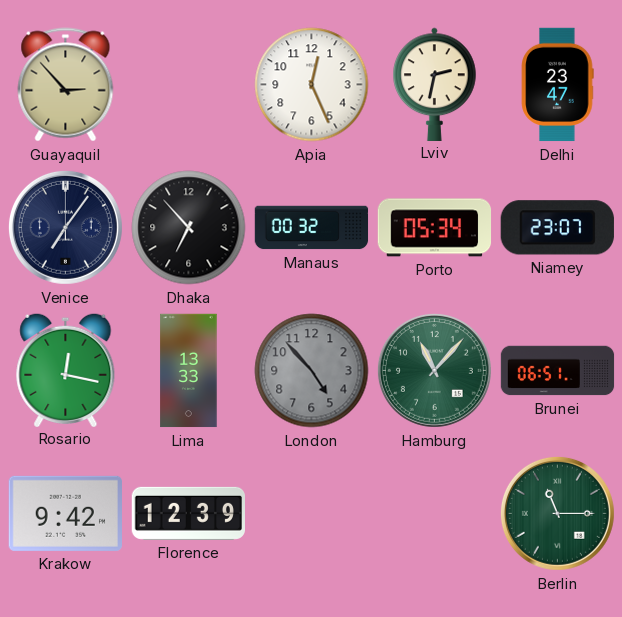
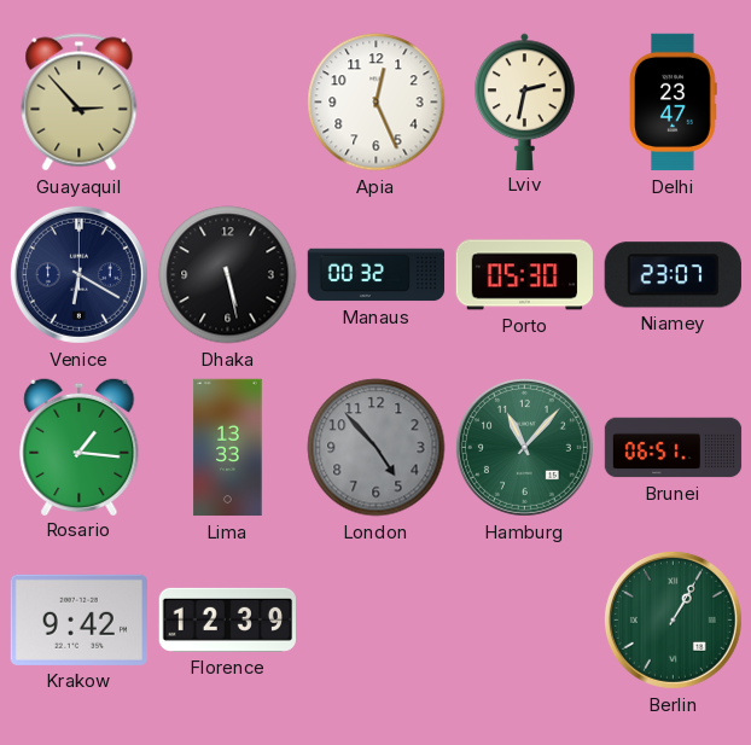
Venice: 7:06 -> 6:20
Dhaka: 6:53 -> 5:28
Porto: 05:34 -> 05:30
Rosario: 12:17 -> 1:16
Berlin: 11:15 -> 1:05
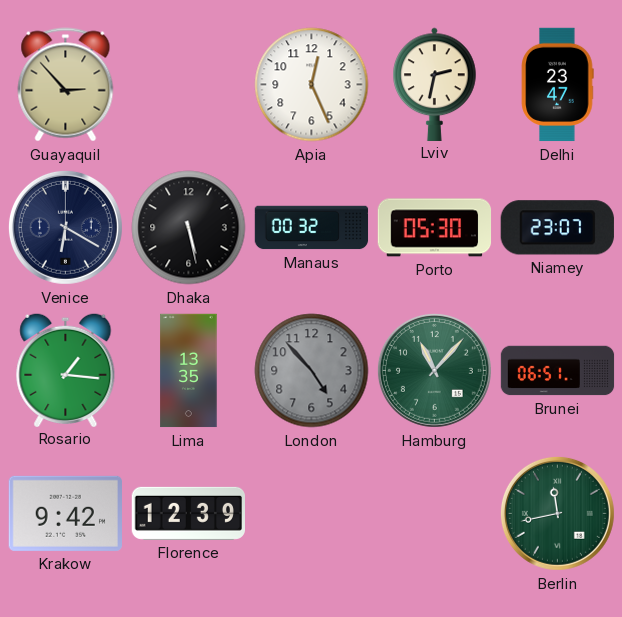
Lima: 13:33 -> 13:35
Berlin: 1:05 -> 11:43
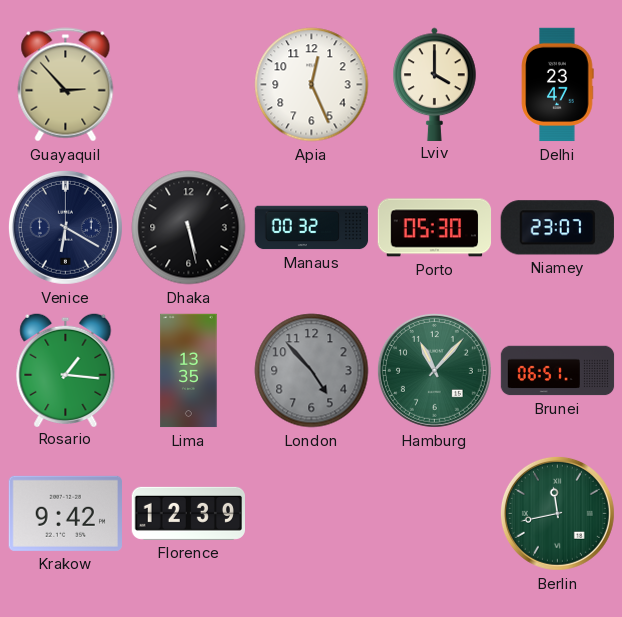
Lviv: 2:32 -> 4:00
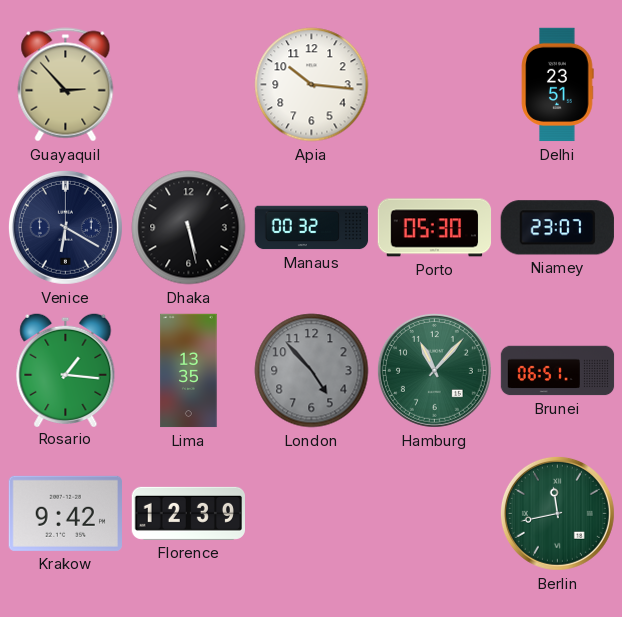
Apia: 12:26 -> 10:16
Lviv: 4:00 -> none
Delhi: 23:47 -> 23:51
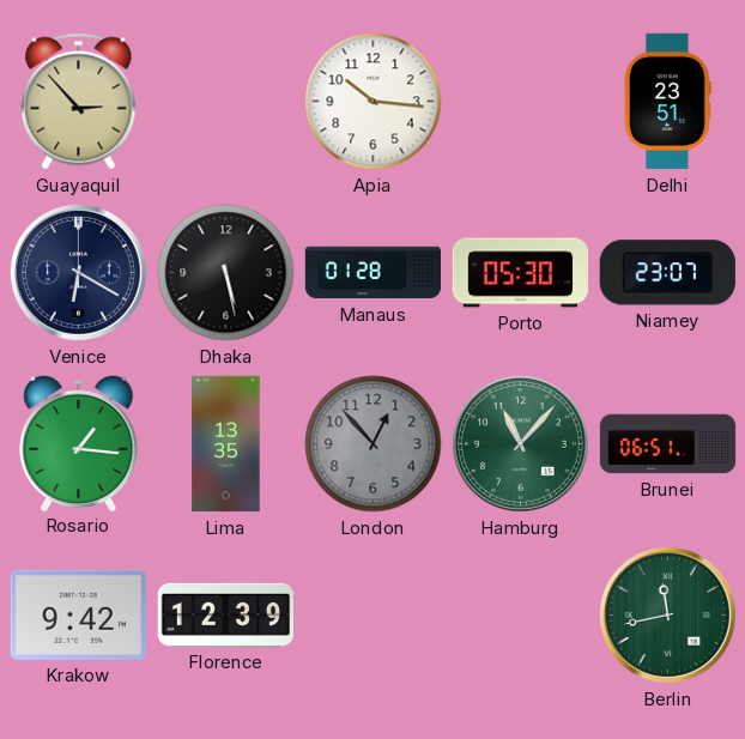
Manaus: 00:32 -> 01:28
London: 4:53 -> 12:53
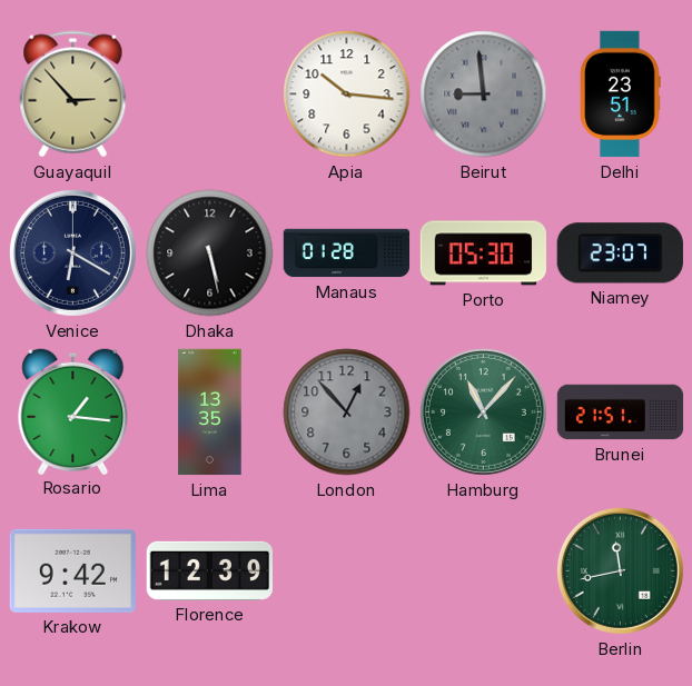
Beirut: none -> 8:59
Brunei: 06:51 -> 21:51
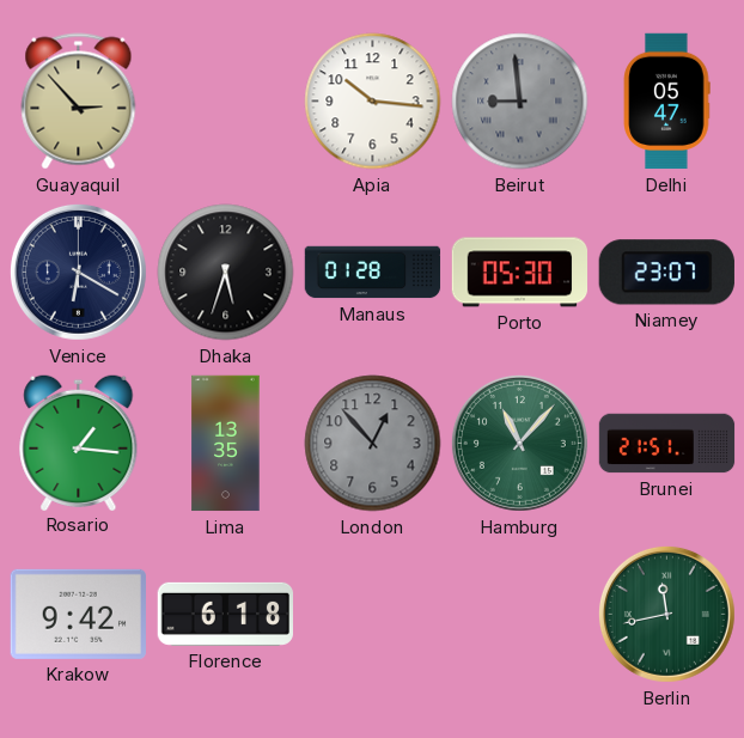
Delhi: 23:51 -> 05:47
Dhaka: 5:28 -> 5:33
Florence: 12:39 -> 6:18
